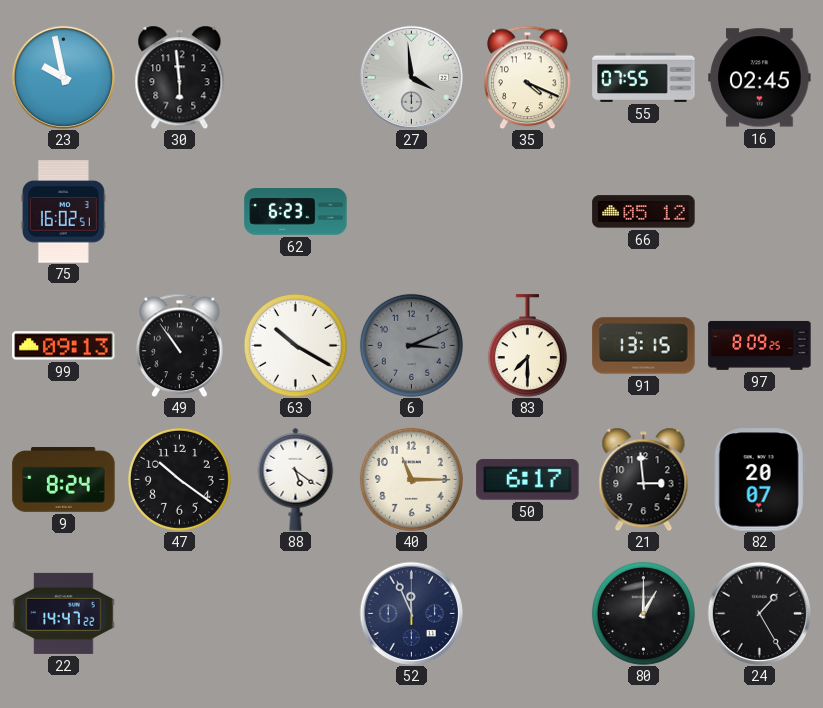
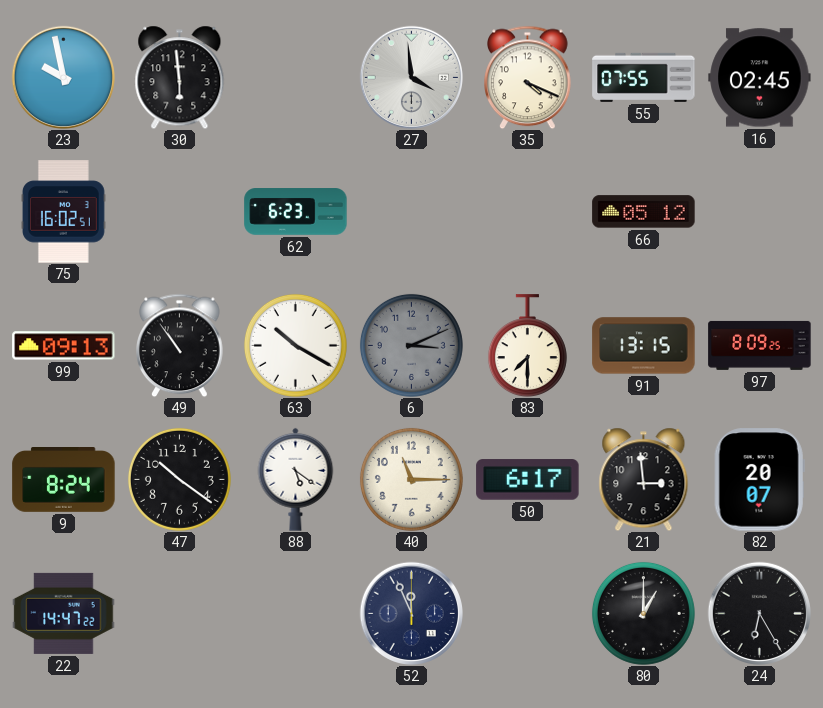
24: 1:25 -> 6:25
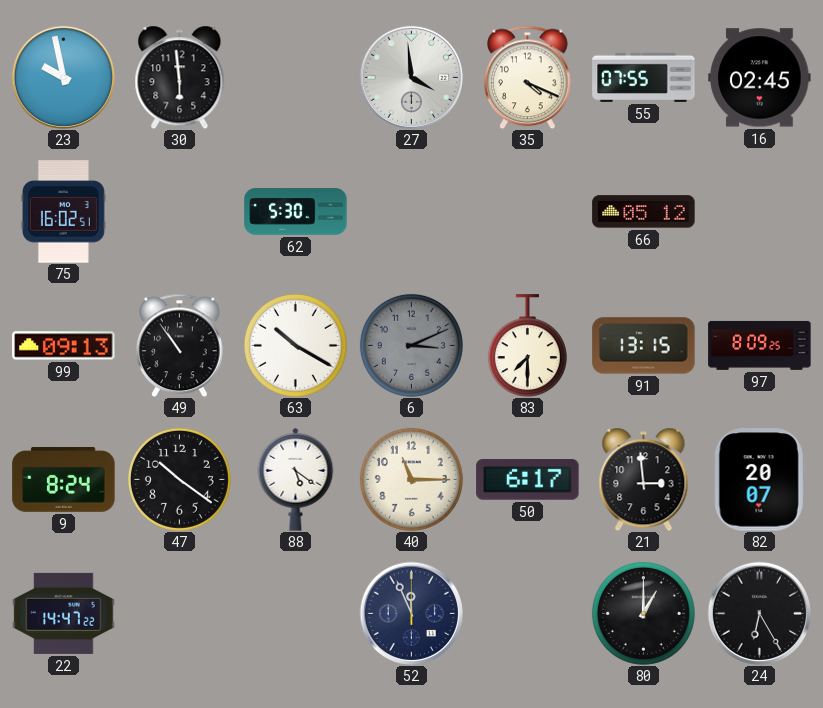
62: 6:23 -> 5:30
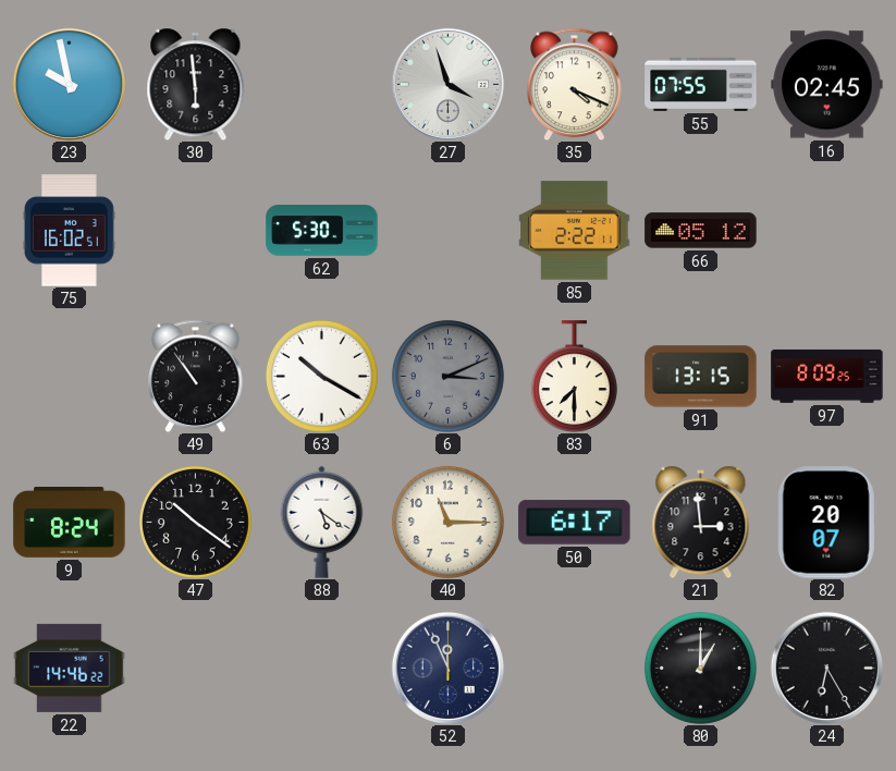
27: 3:59 -> 3:57
85: none -> 2:22
99: 09:13 -> none
22: 14:47 -> 14:46
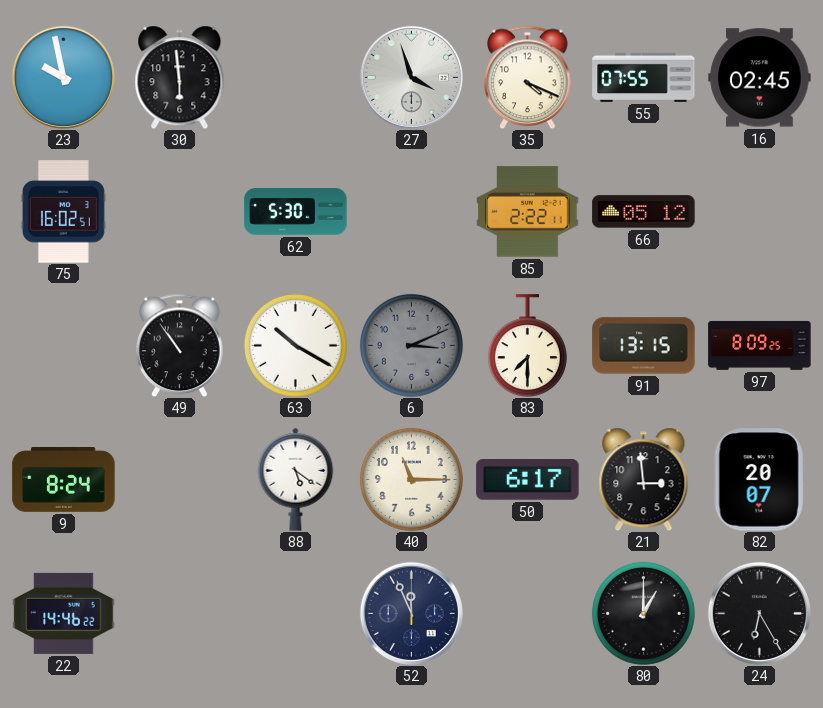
47: 10:21 -> none
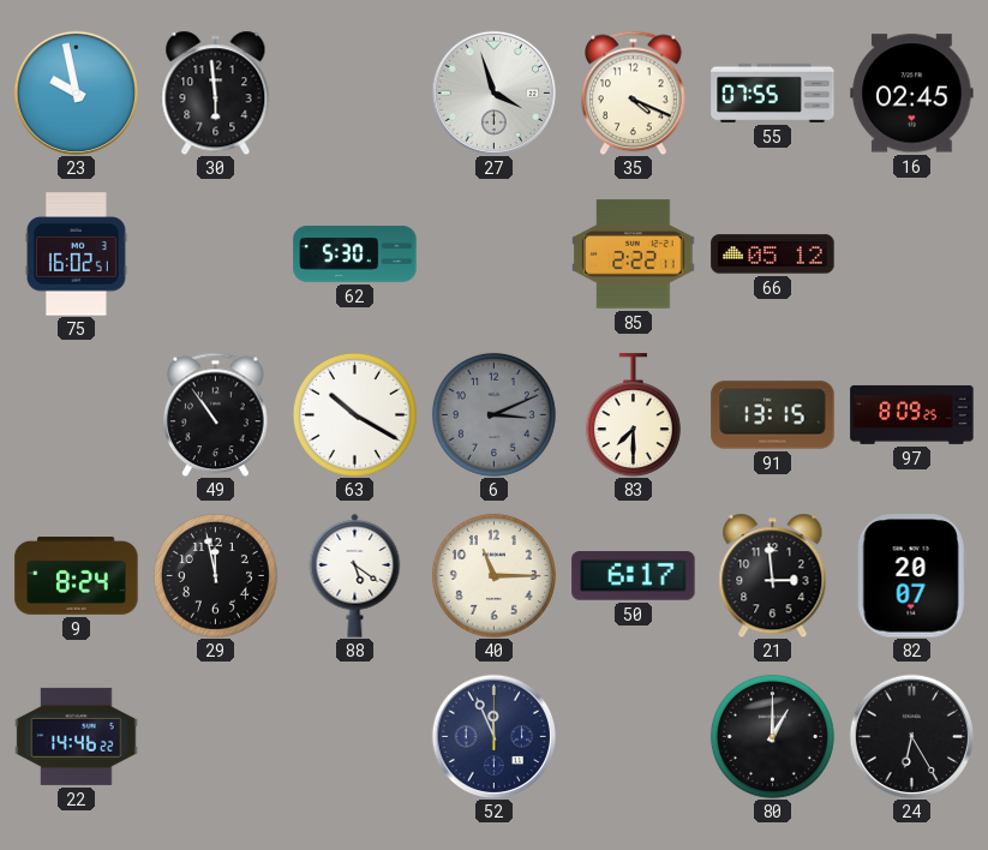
29: none -> 11:58
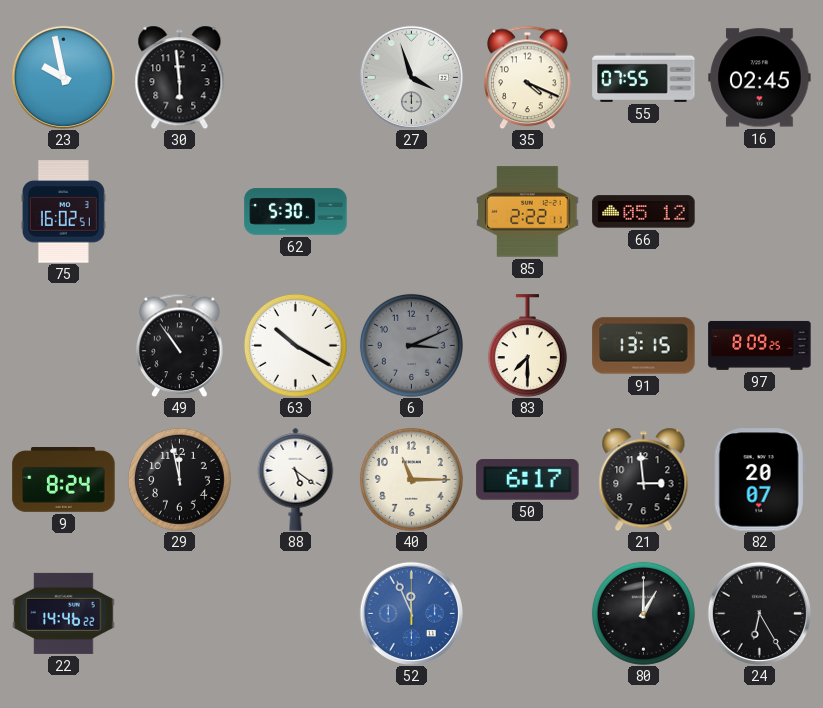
52 dial: navy -> blue
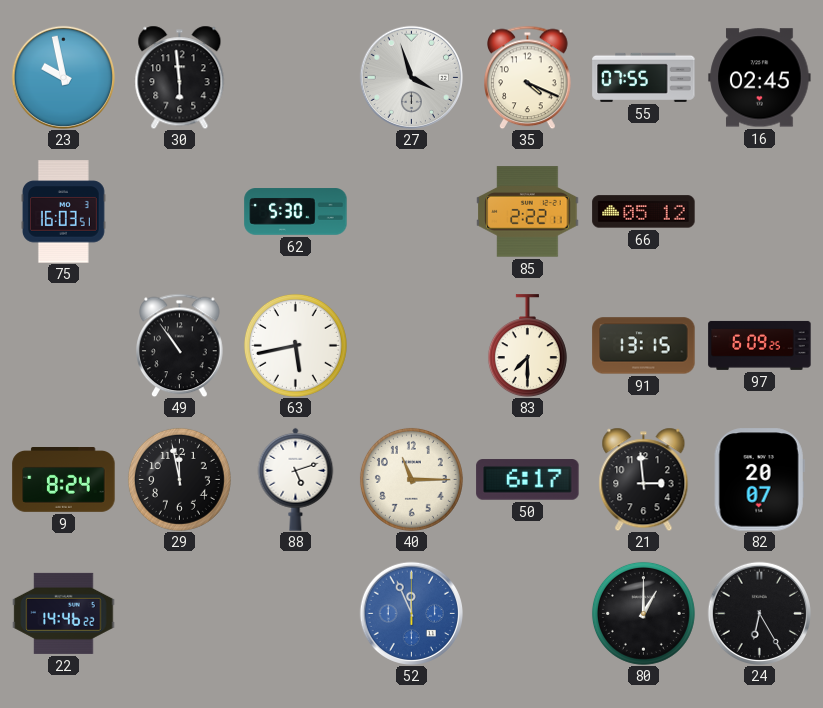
75: 16:02 -> 16:03
63: 10:20 -> 5:43
6: 3:11 -> none
97: 8:09 -> 6:09
88: 5:21 -> 5:12
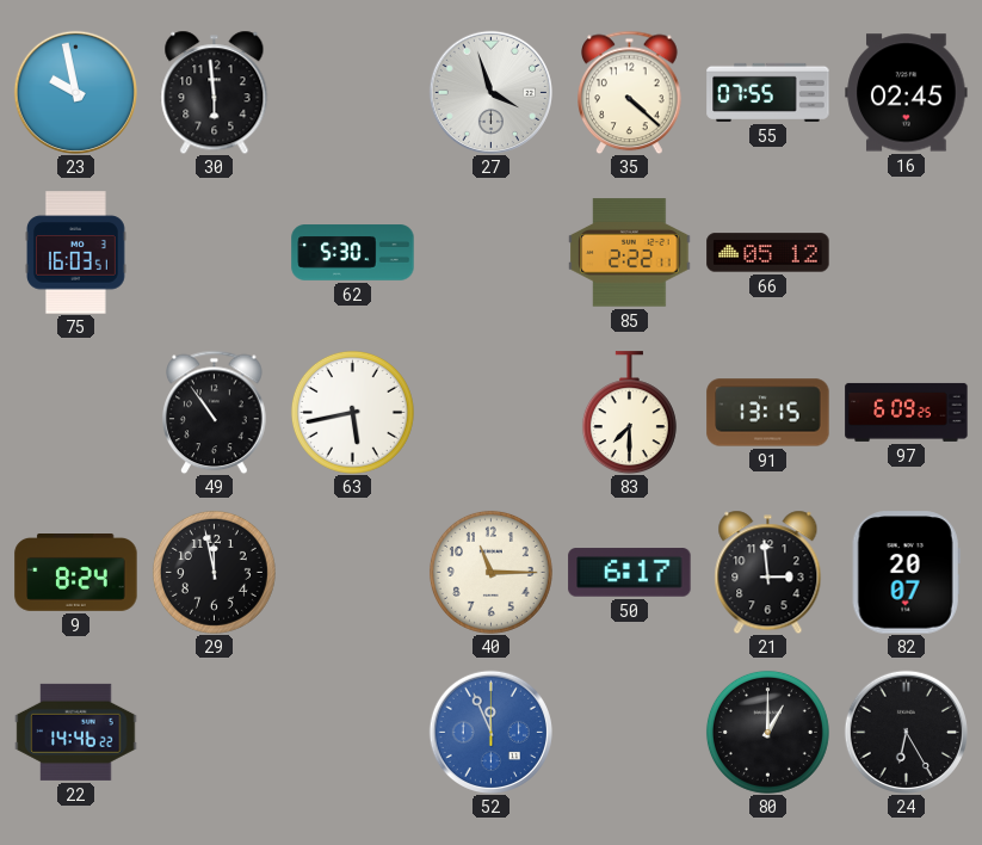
35: 4:19 -> 4:22
88: 5:12 -> none
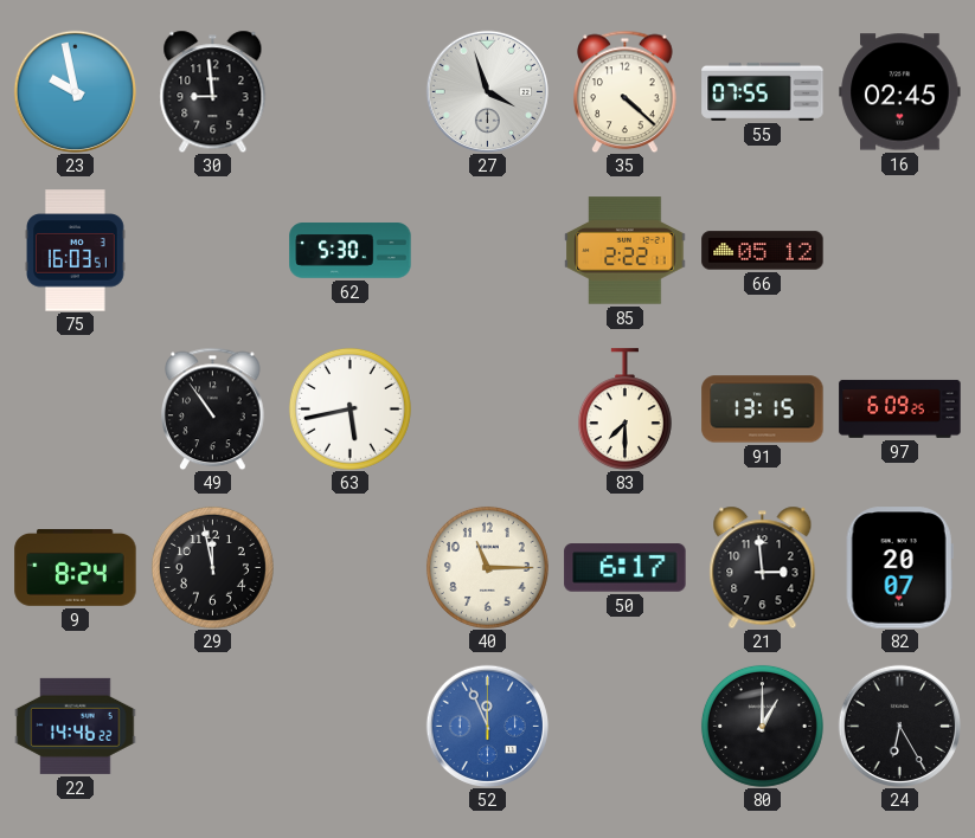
30: 5:59 -> 8:59
